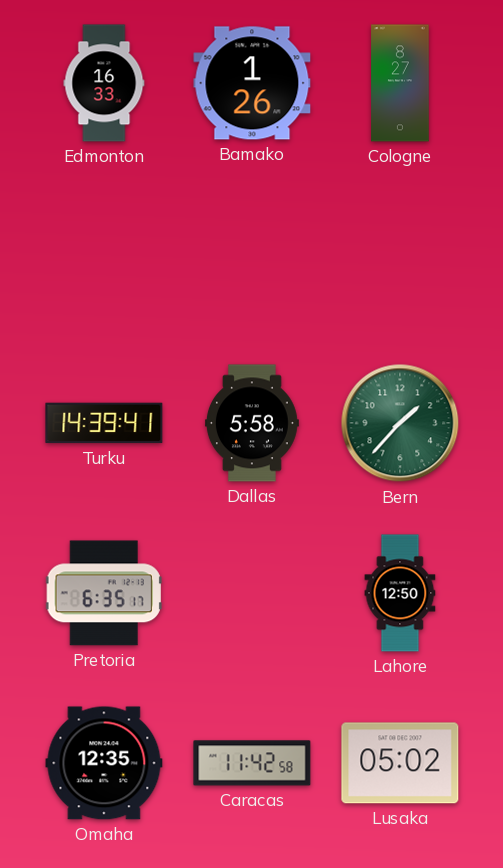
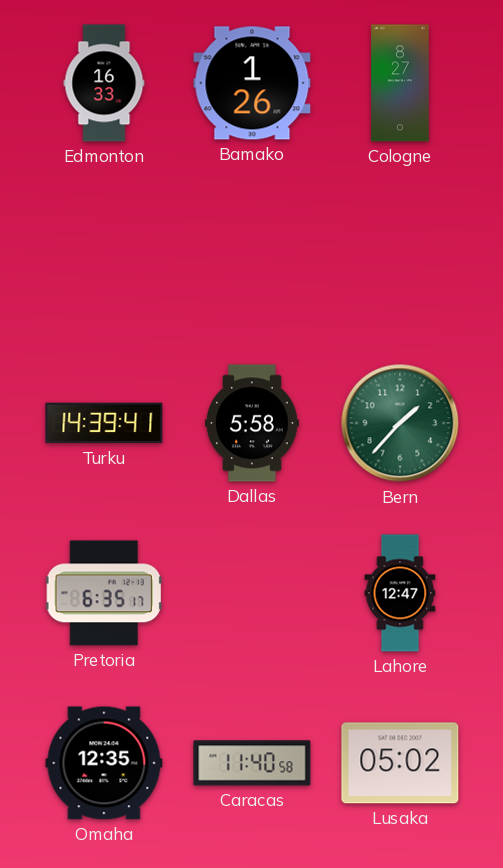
Lahore: 12:50 -> 12:47
Caracas: 11:42 -> 11:40
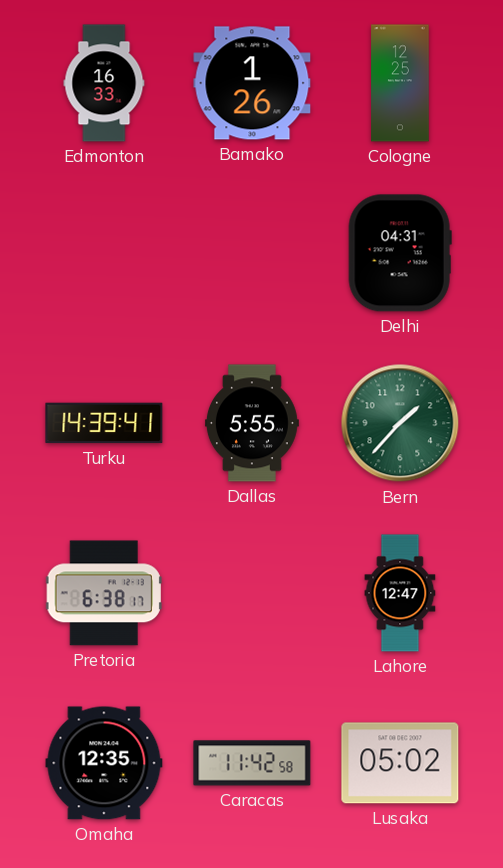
Cologne: 8:27 -> 12:25
Delhi: none -> 04:31
Dallas: 5:58 -> 5:55
Pretoria: 6:35 -> 6:38
Caracas: 11:40 -> 11:42
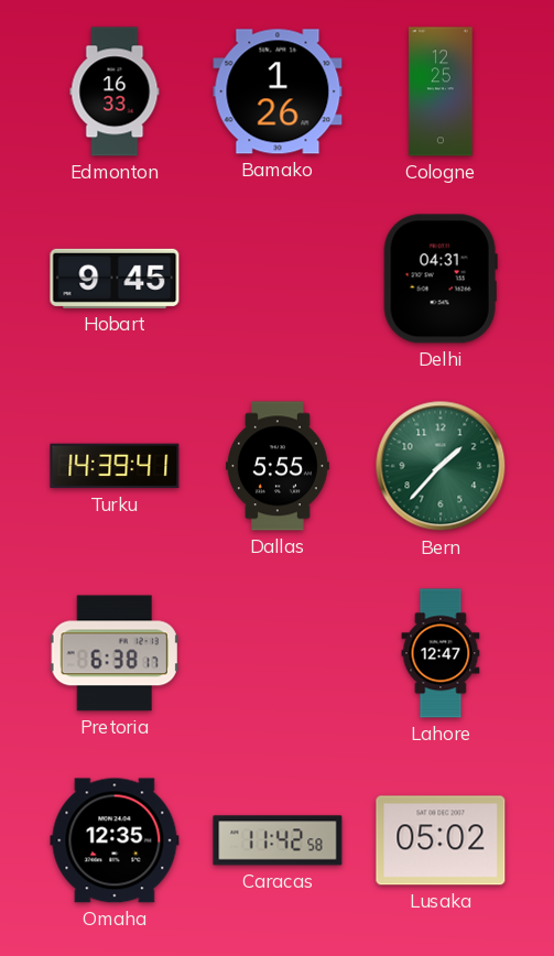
Hobart: none -> 9:45
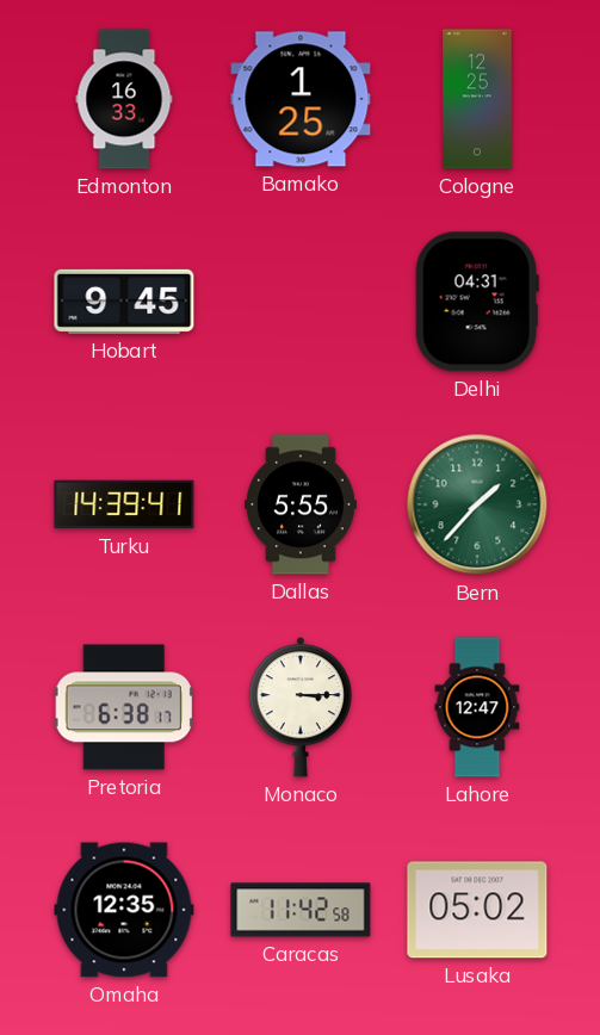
Bamako: 1:26 -> 1:25
Monaco: none -> 3:15
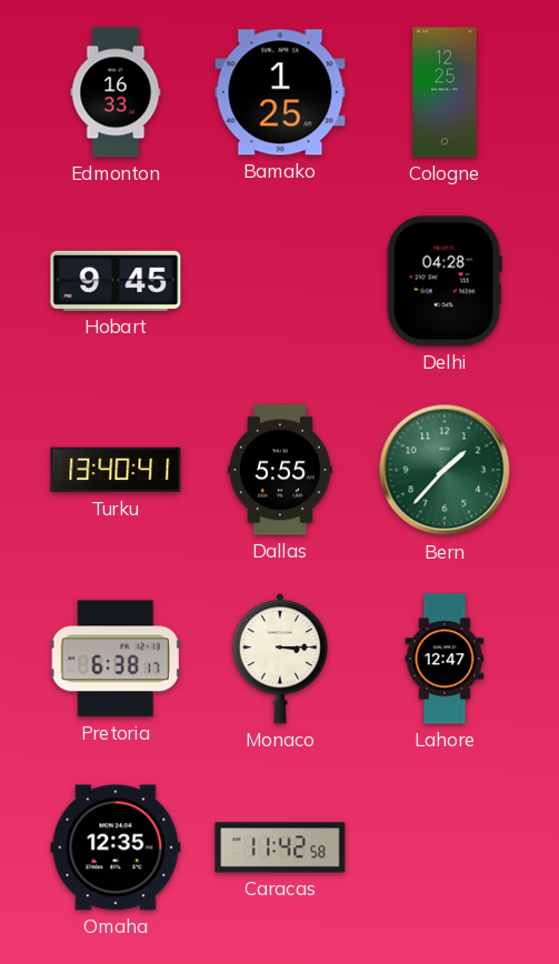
Delhi: 04:31 -> 04:28
Turku: 14:39 -> 13:40
Lusaka: 05:02 -> none
